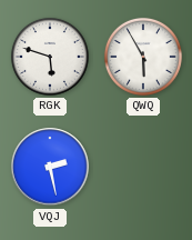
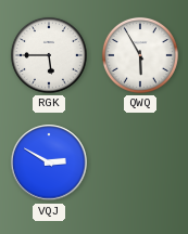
RGK: 5:48 -> 5:45
VQJ: 2:28 -> 2:50
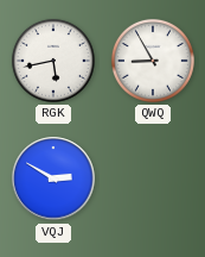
RGK: 5:45 -> 5:43
QWQ: 5:55 -> 8:55
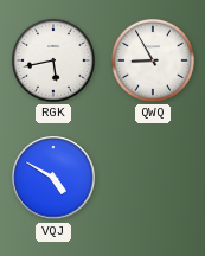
VQJ: 2:50 -> 4:50
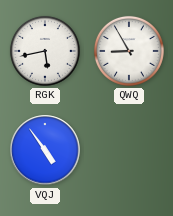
VQJ: 4:50 -> 4:54
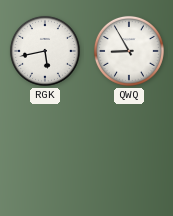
VQJ: 4:54 -> none
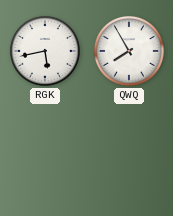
QWQ: 8:55 -> 7:55
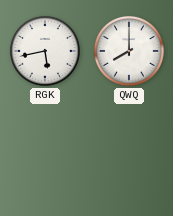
QWQ: 7:55 -> 8:00
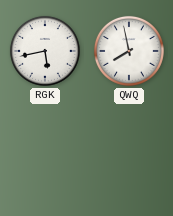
QWQ: 8:00 -> 7:58
